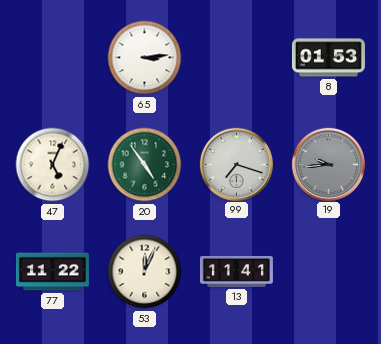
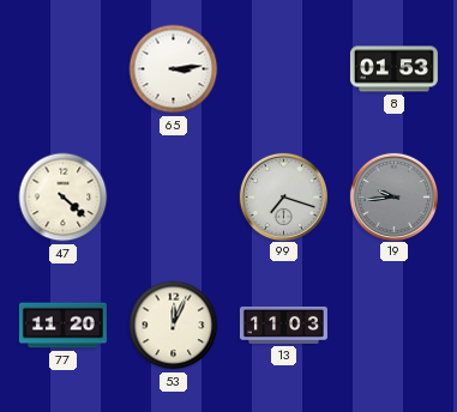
47: 5:04 -> 4:22
20: 4:54 -> none
77: 11:22 -> 11:20
13: 11:41 -> 11:03
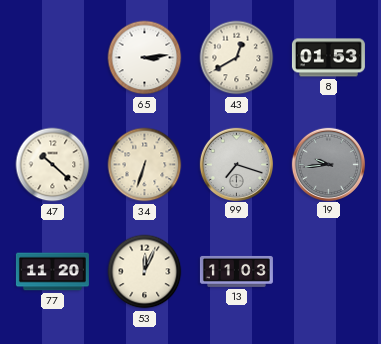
43: none -> 12:40
47: 4:22 -> 10:22
34: none -> 6:33
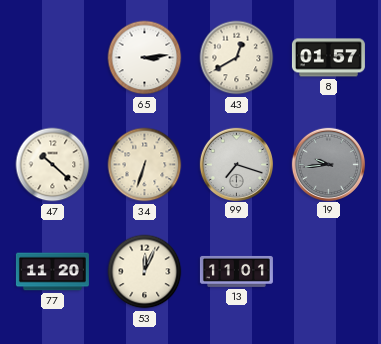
8: 01:53 -> 01:57
13: 11:03 -> 11:01
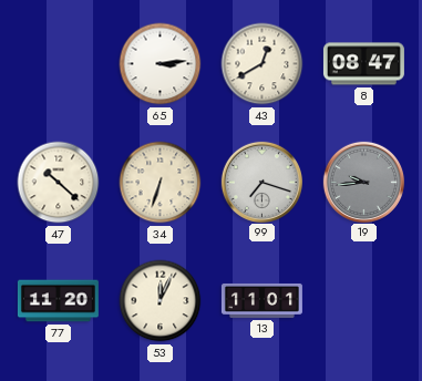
8: 01:57 -> 08:47
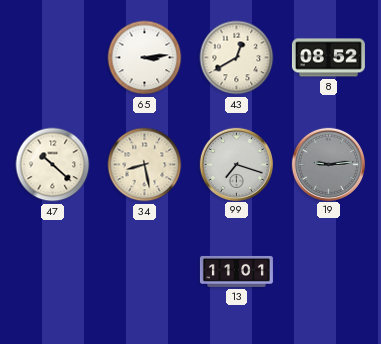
8: 08:47 -> 08:52
34: 6:33 -> 8:28
19: 9:44 -> 9:14
77: 11:20 -> none
53: 12:04 -> none
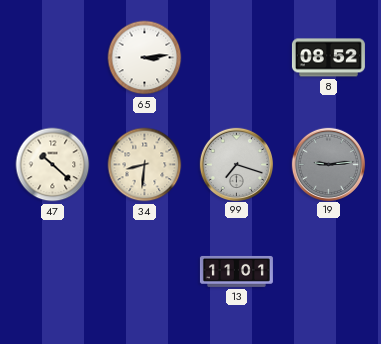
43: 12:40 -> none
34: 8:28 -> 8:31
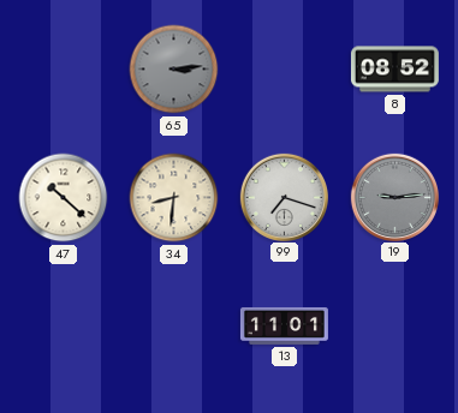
65 dial: white -> grey
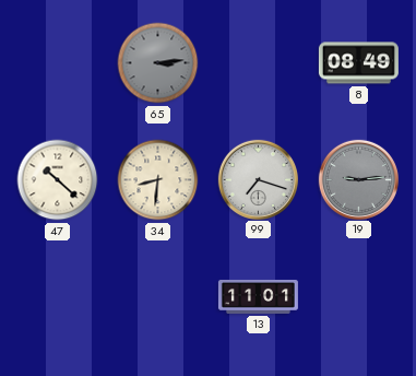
8: 08:52 -> 08:49
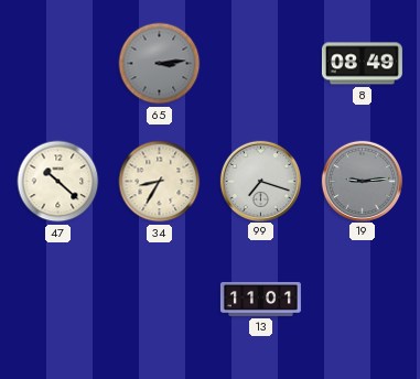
34: 8:31 -> 8:35
